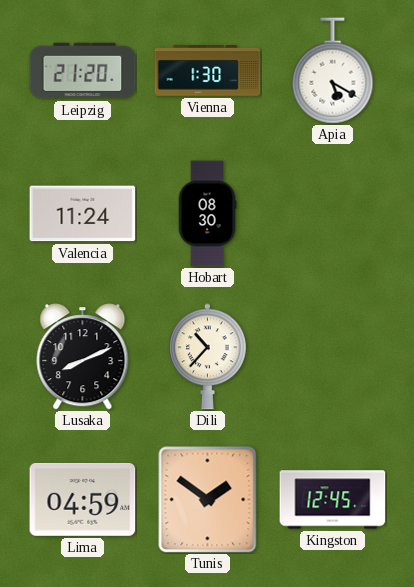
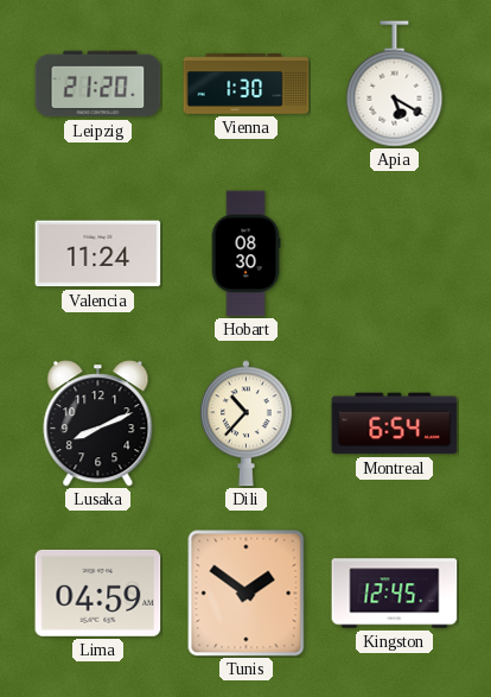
Montreal: none -> 6:54
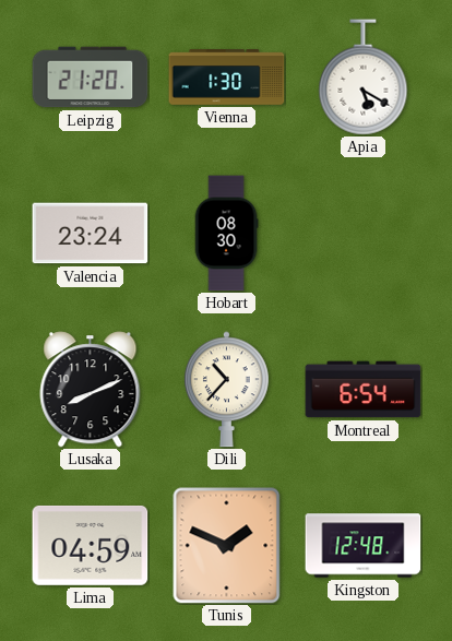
Valencia: 11:24 -> 23:24
Tunis: 1:51 -> 1:49
Kingston: 12:45 -> 12:48
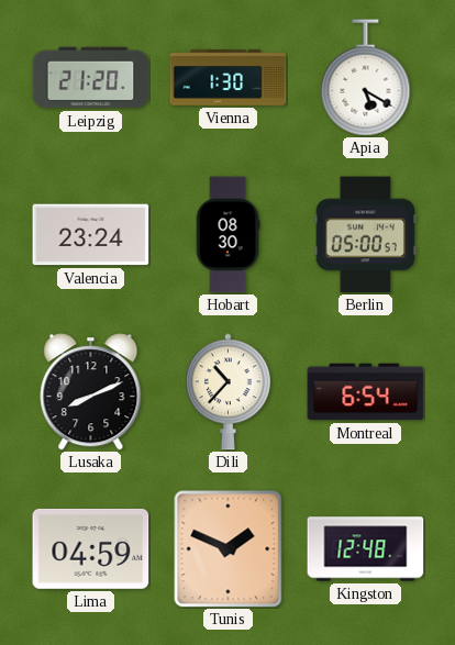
Berlin: none -> 05:00
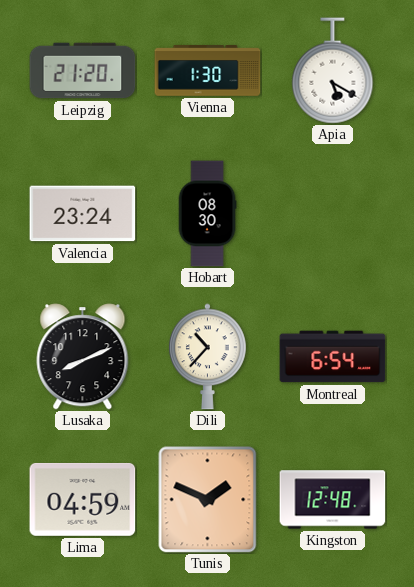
Berlin: 05:00 -> none
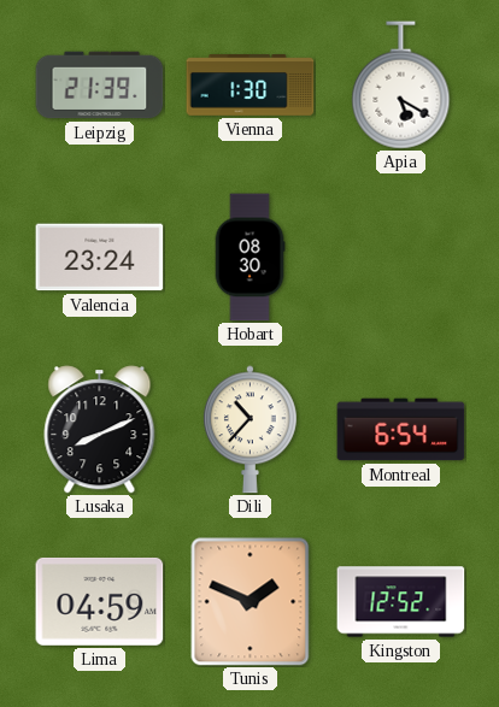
Leipzig: 21:20 -> 21:39
Kingston: 12:48 -> 12:52
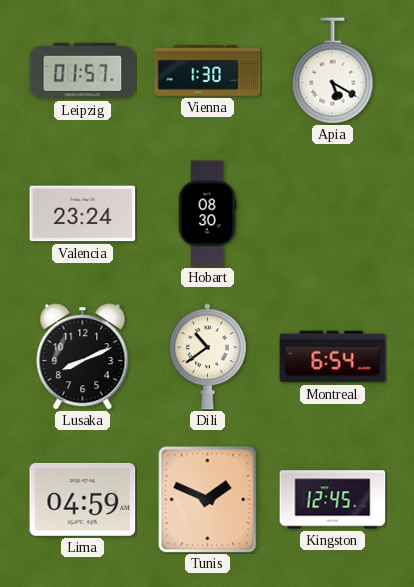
Leipzig: 21:39 -> 01:57
Dili: 10:37 -> 10:39
Kingston: 12:52 -> 12:45
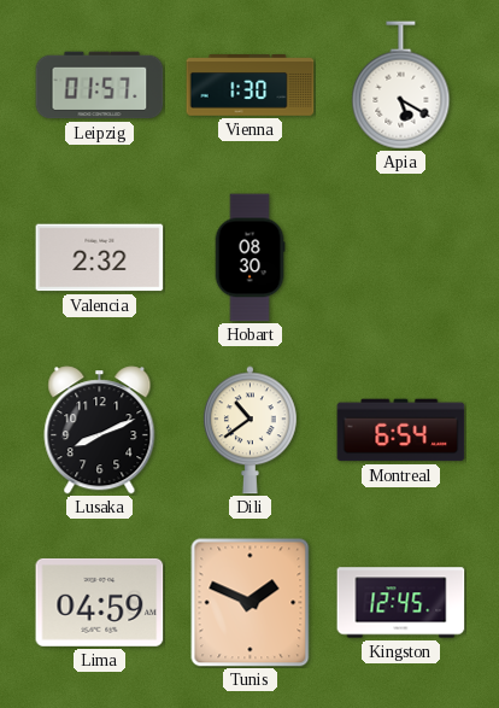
Valencia: 23:24 -> 2:32
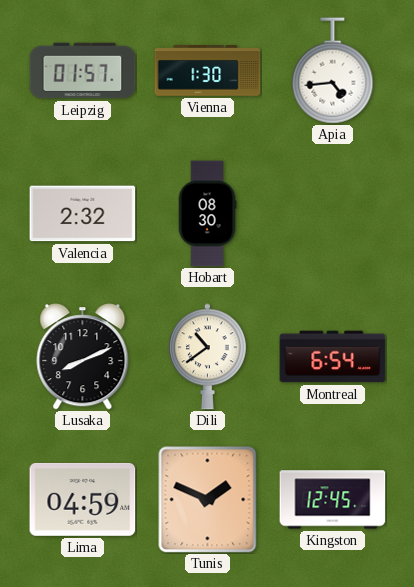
Apia: 5:20 -> 4:44
